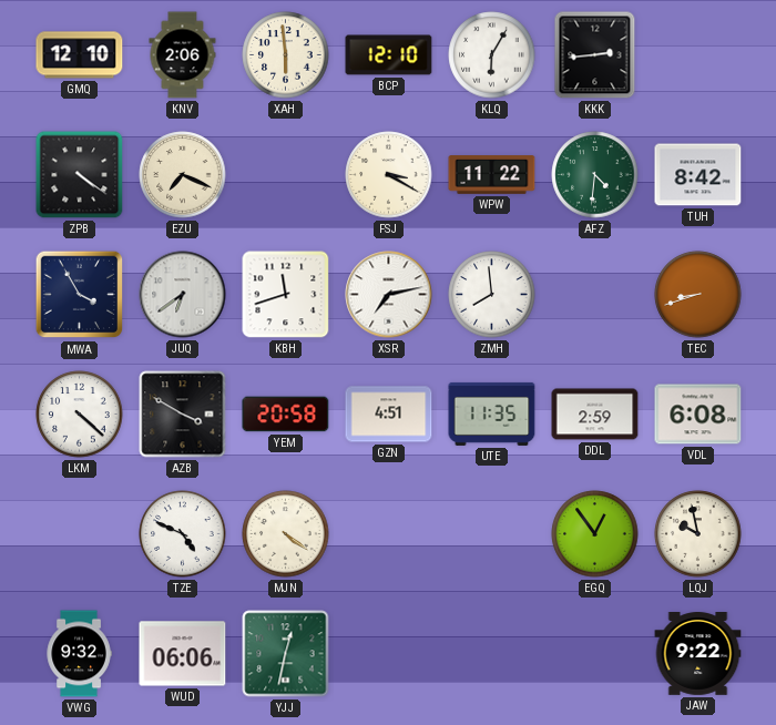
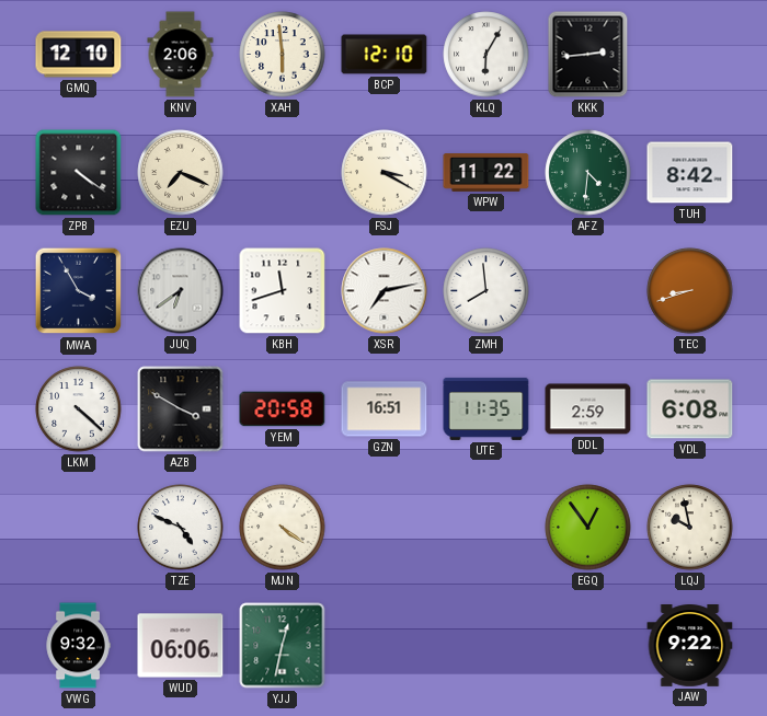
GZN: 4:51 -> 16:51
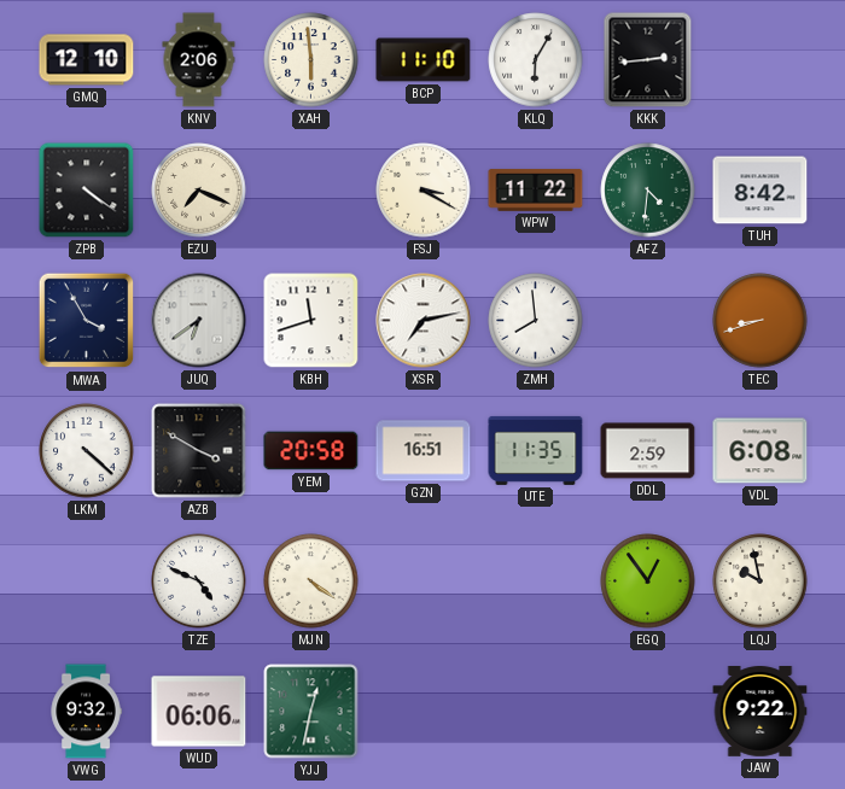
BCP: 12:10 -> 11:10
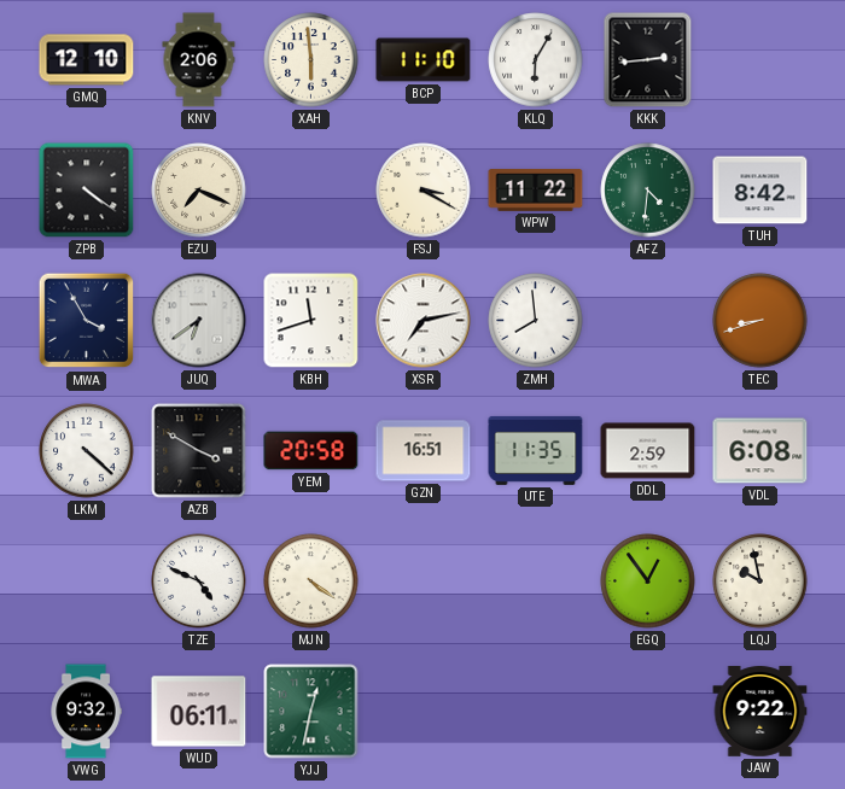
WUD: 06:06 -> 06:11
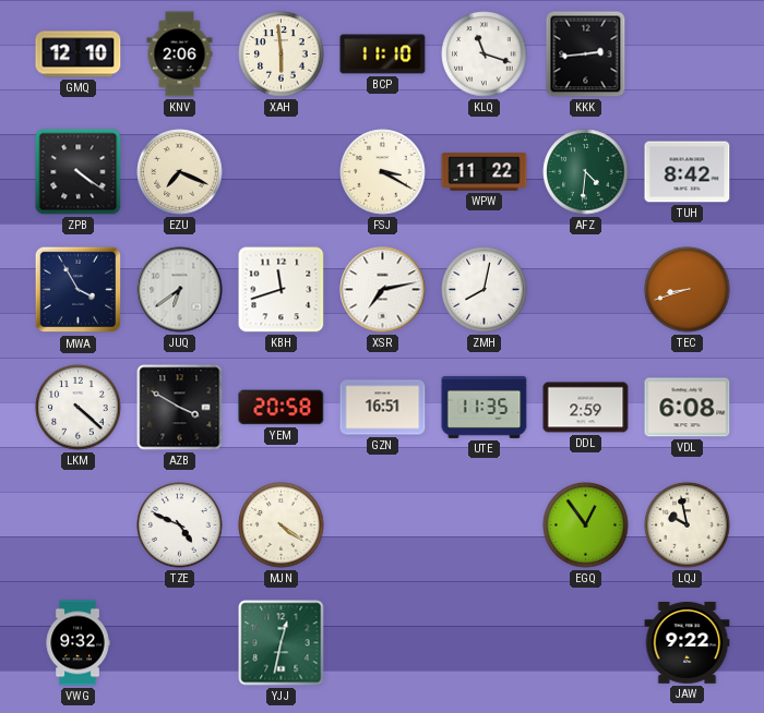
KLQ: 6:05 -> 11:18
ZMH: 7:59 -> 8:02
WUD: 06:11 -> none
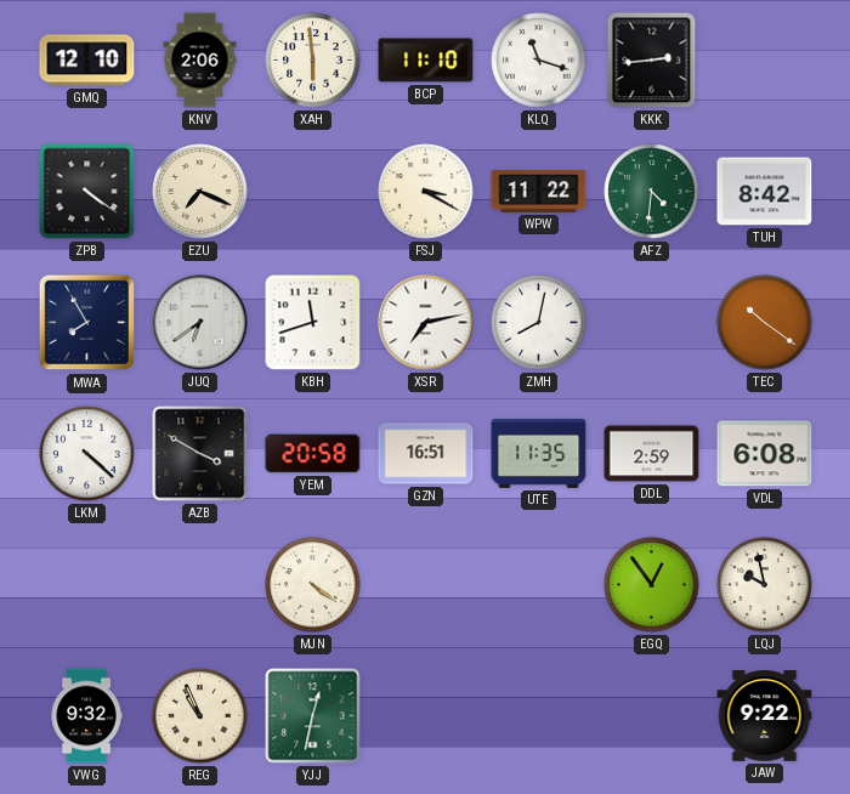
MWA: 3:55 -> 7:55
TEC: 8:42 -> 10:21
TZE: 4:49 -> none
REG: none -> 10:56
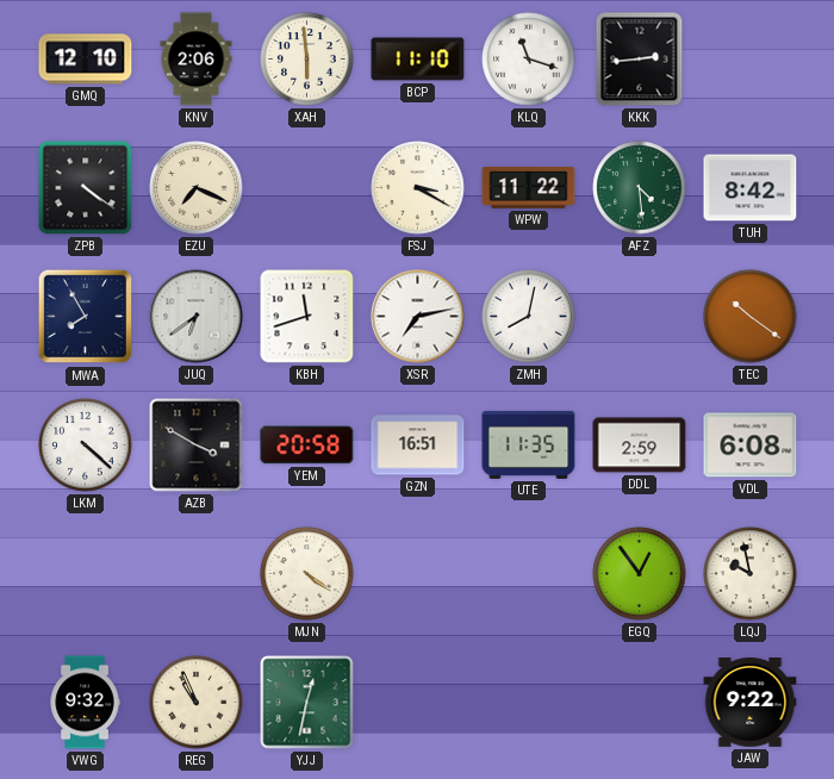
AFZ: 4:31 -> 4:29
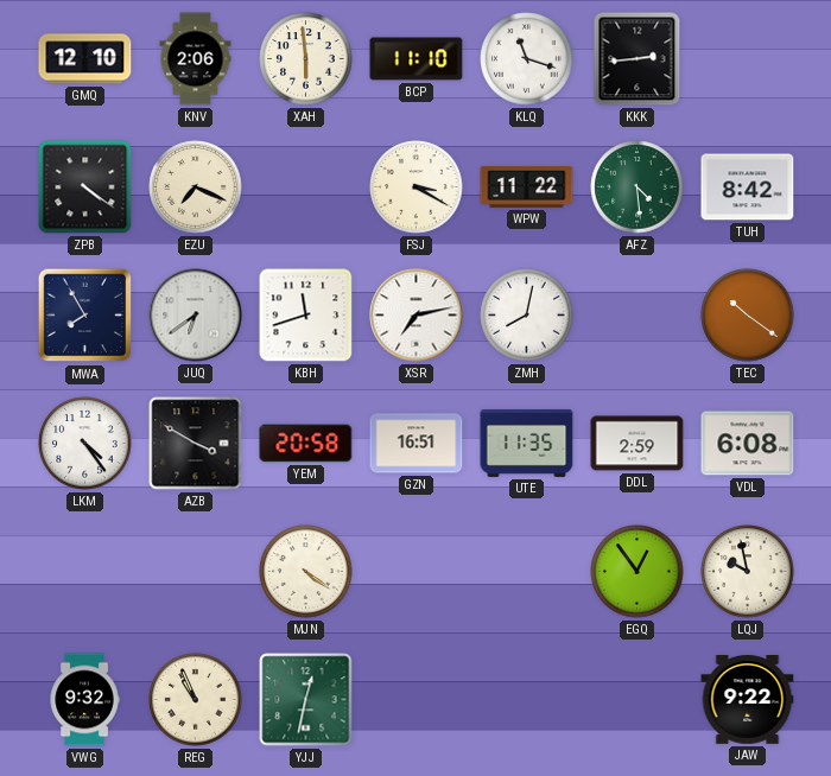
LKM: 4:22 -> 4:24
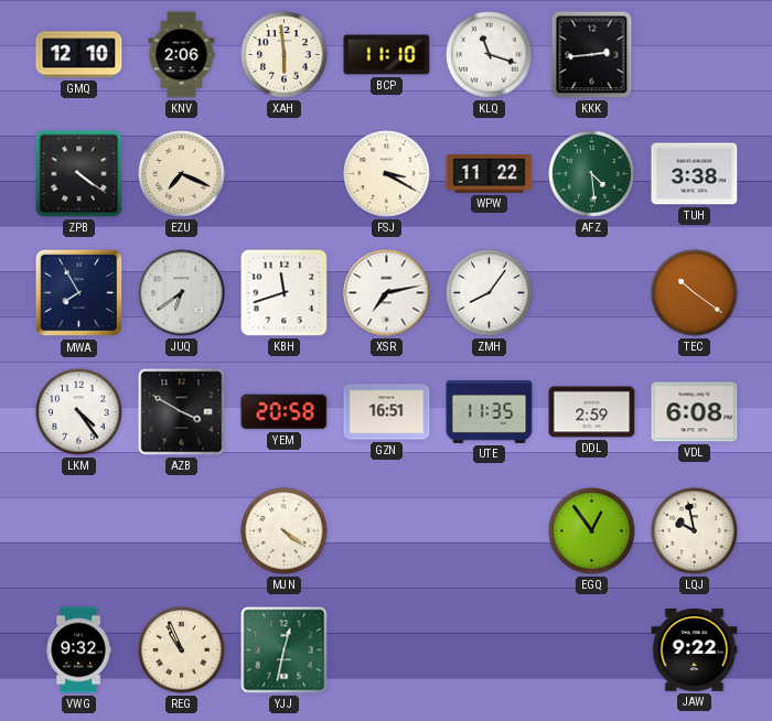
TUH: 8:42 -> 3:38
ZMH: 8:02 -> 8:06
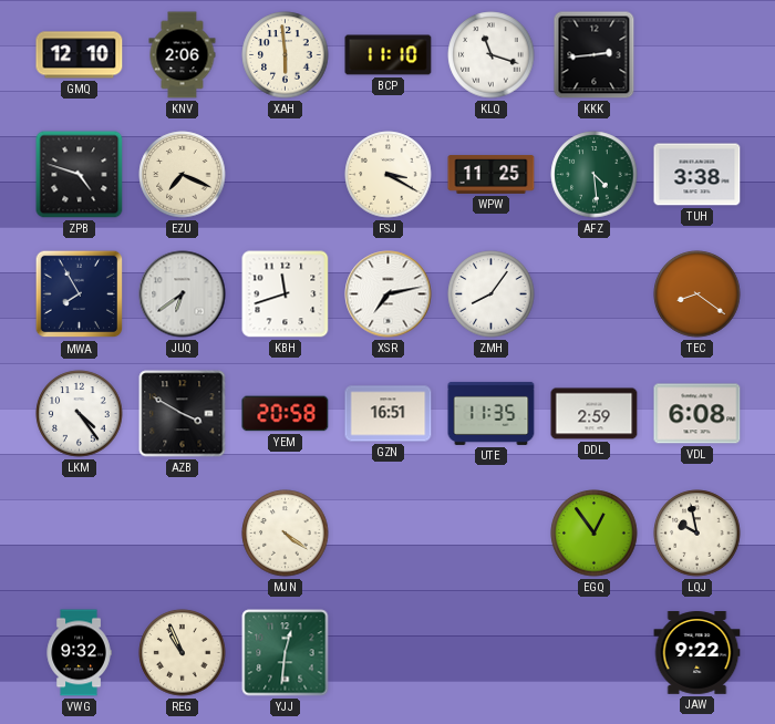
ZPB: 4:21 -> 4:48
WPW: 11:22 -> 11:25
TEC: 10:21 -> 8:21
YJJ: 12:32 -> 12:31
